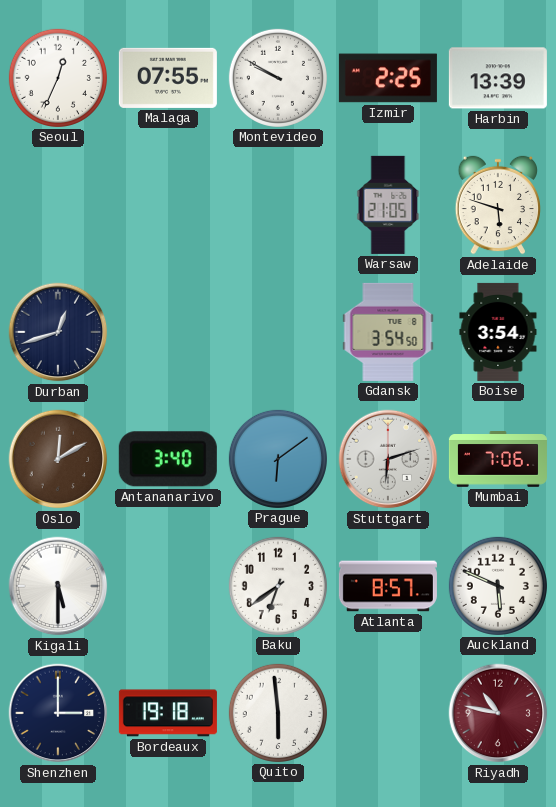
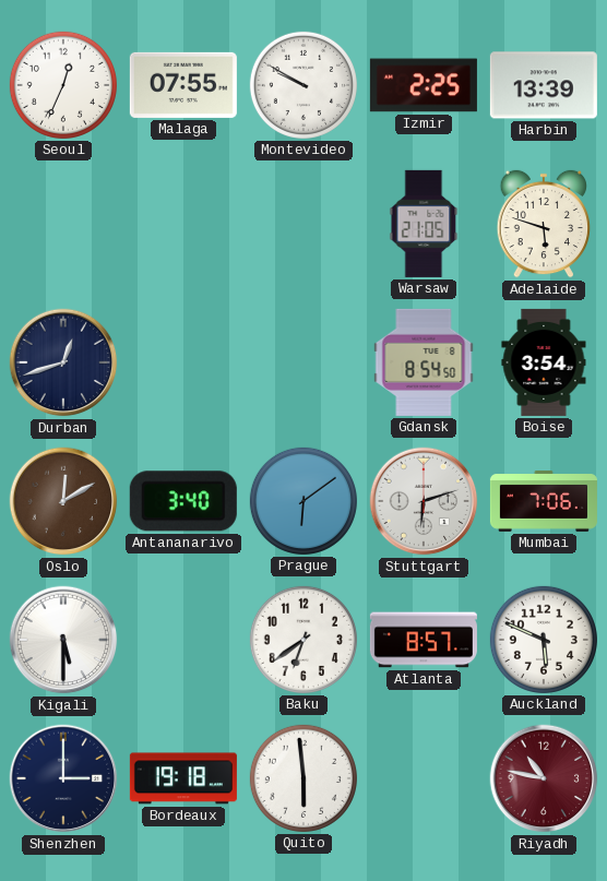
Gdansk: 3:54 -> 8:54
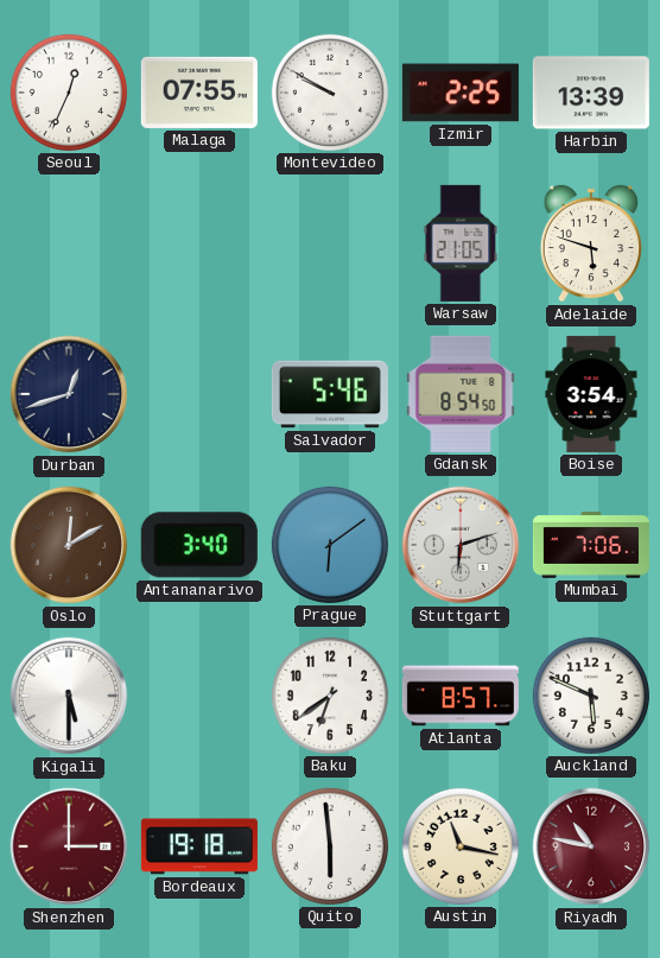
Salvador: none -> 5:46
Shenzhen dial: navy -> burgundy
Austin: none -> 11:17
